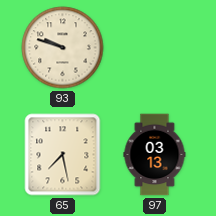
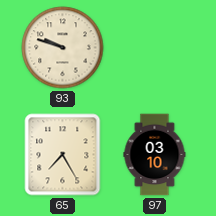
65: 7:28 -> 7:25
97: 03:13 -> 03:10
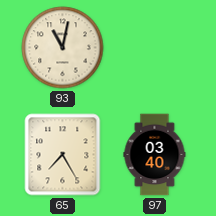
93: 9:48 -> 11:02
97: 03:10 -> 03:40
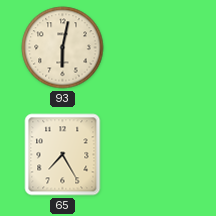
93: 11:02 -> 6:02
97: 03:40 -> none
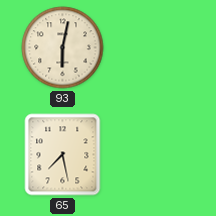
65: 7:25 -> 7:28
